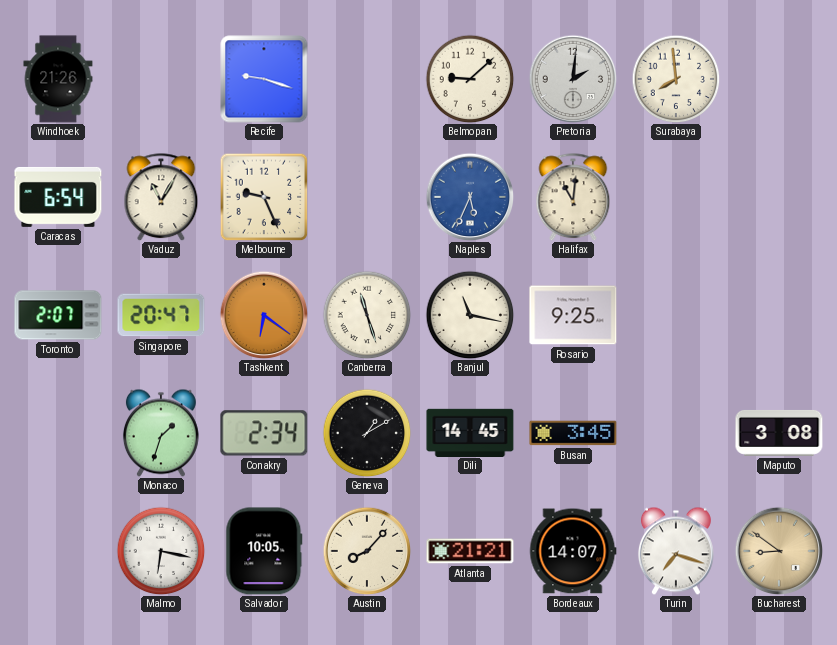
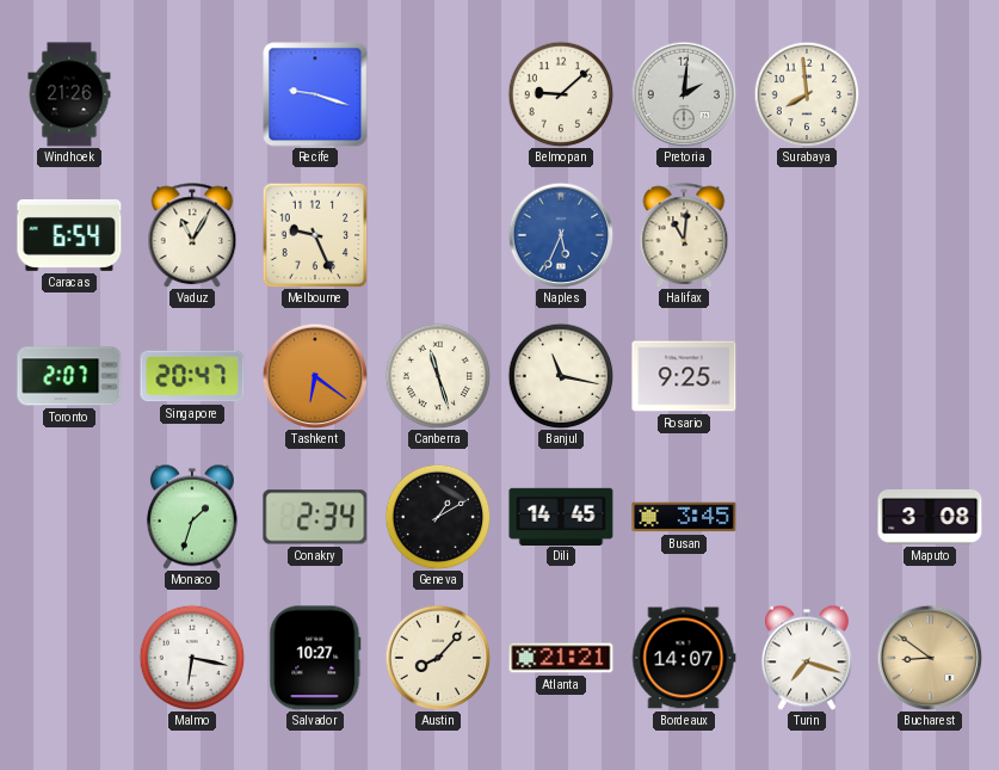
Salvador: 10:05 -> 10:27
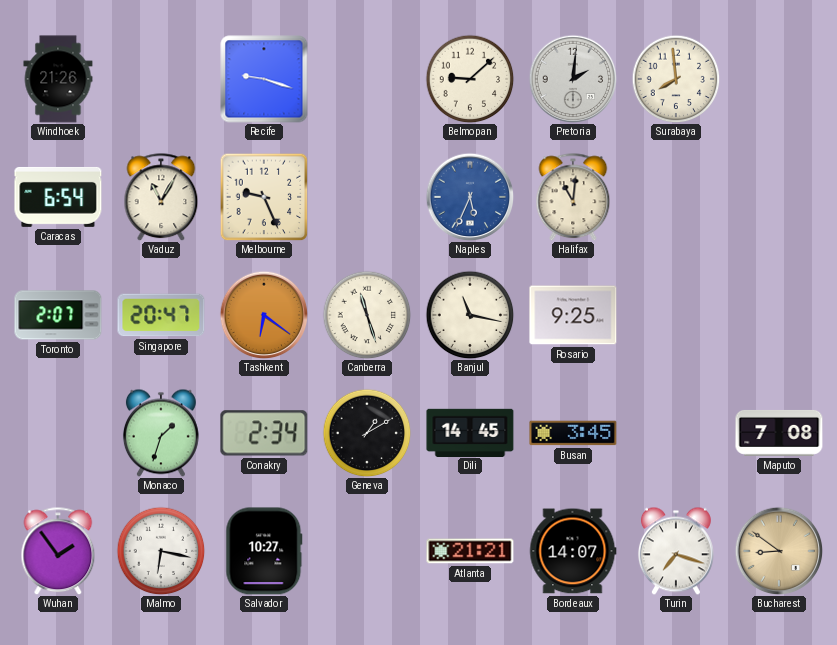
Maputo: 3:08 -> 7:08
Wuhan: none -> 1:54
Austin: 8:07 -> none
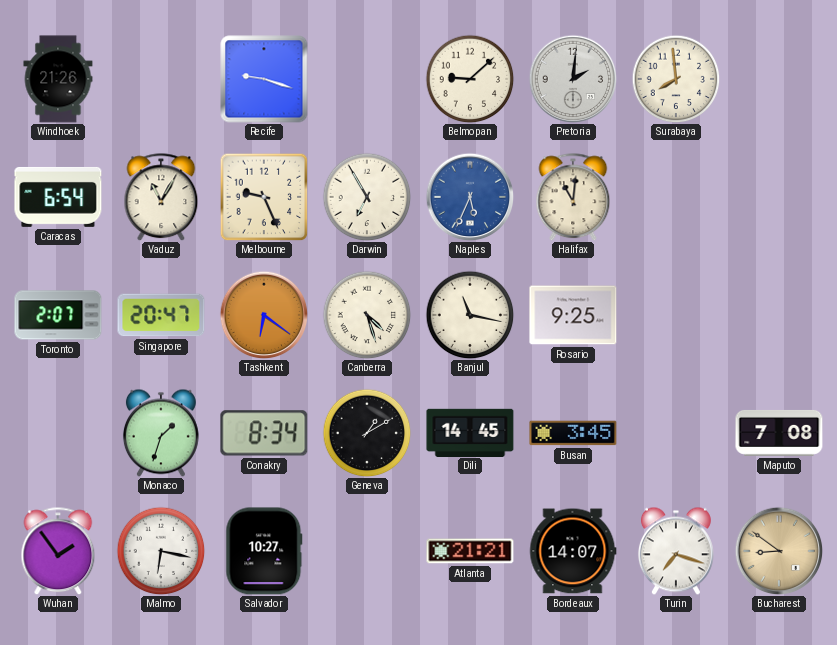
Darwin: none -> 6:55
Canberra: 11:27 -> 4:27
Conakry: 2:34 -> 8:34
